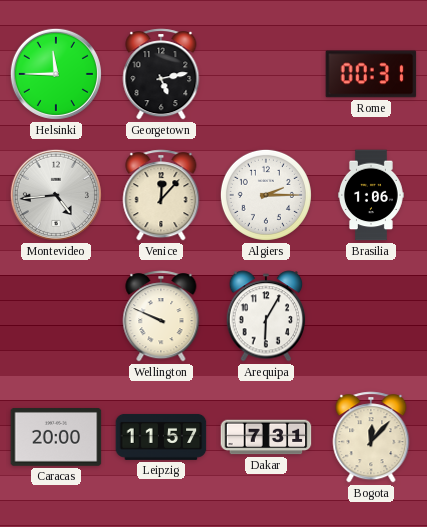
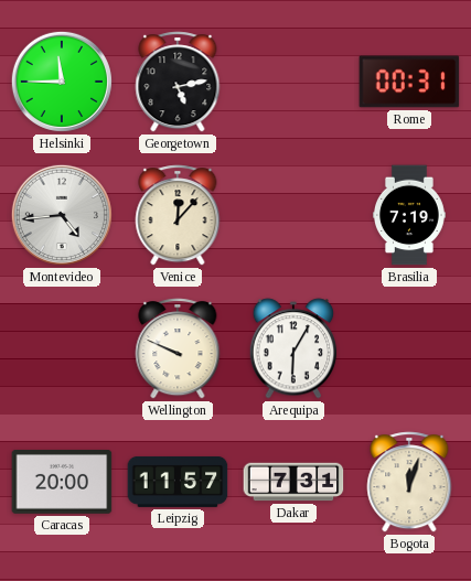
Algiers: 2:15 -> none
Brasilia: 1:06 -> 7:19
Bogota: 12:07 -> 12:03
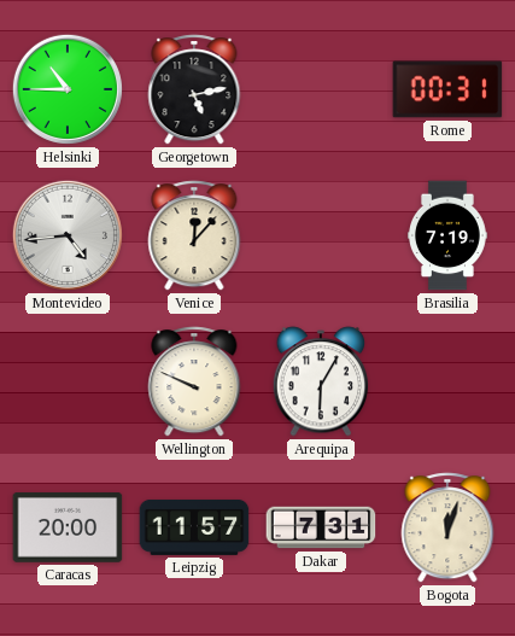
Helsinki: 11:45 -> 10:45
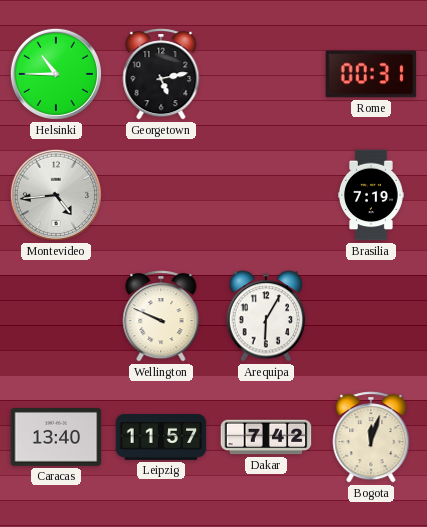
Venice: 12:07 -> none
Caracas: 20:00 -> 13:40
Dakar: 7:31 -> 7:42
